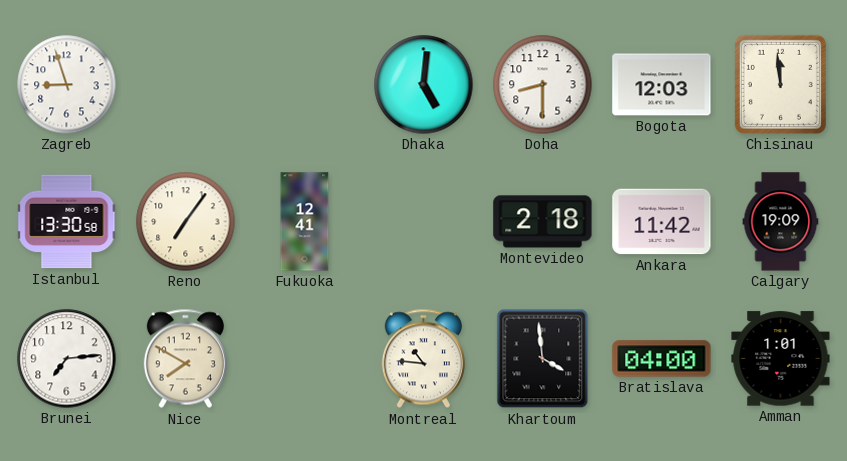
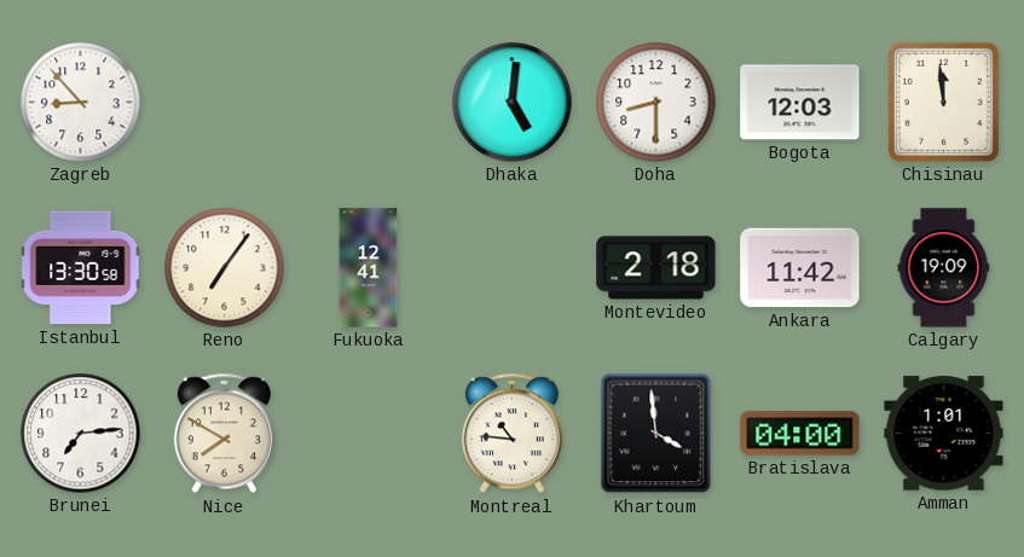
Zagreb: 8:57 -> 8:53
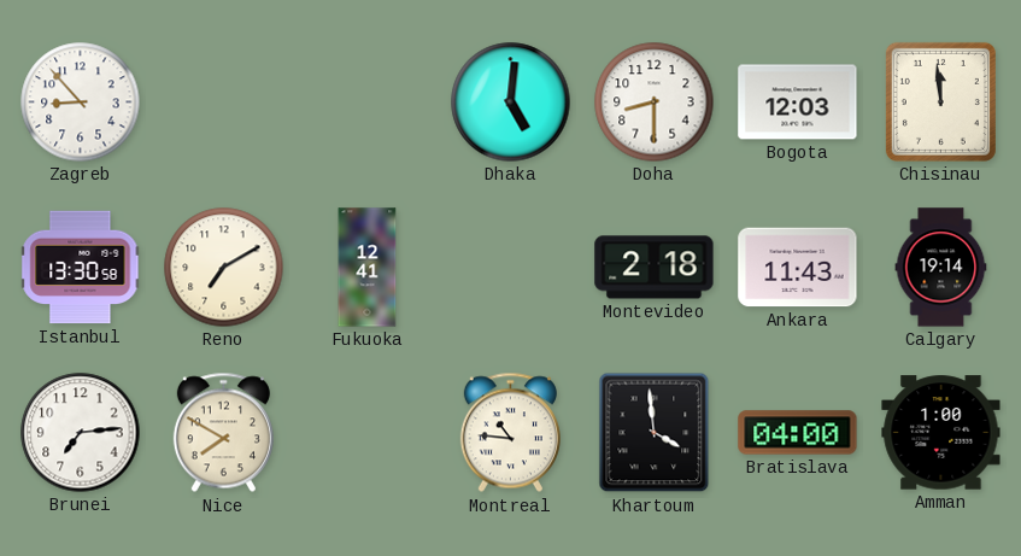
Reno: 7:06 -> 7:10
Ankara: 11:42 -> 11:43
Calgary: 19:09 -> 19:14
Amman: 1:01 -> 1:00
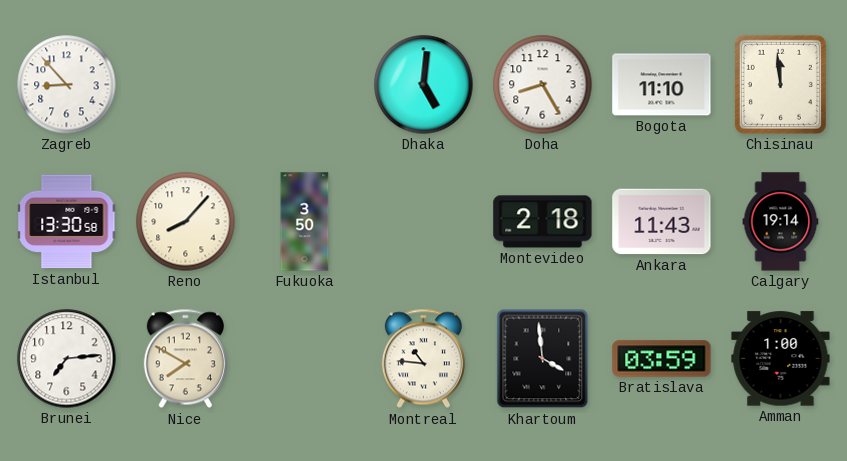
Doha: 8:30 -> 8:25
Bogota: 12:03 -> 11:10
Reno: 7:10 -> 8:07
Fukuoka: 12:41 -> 3:50
Bratislava: 04:00 -> 03:59
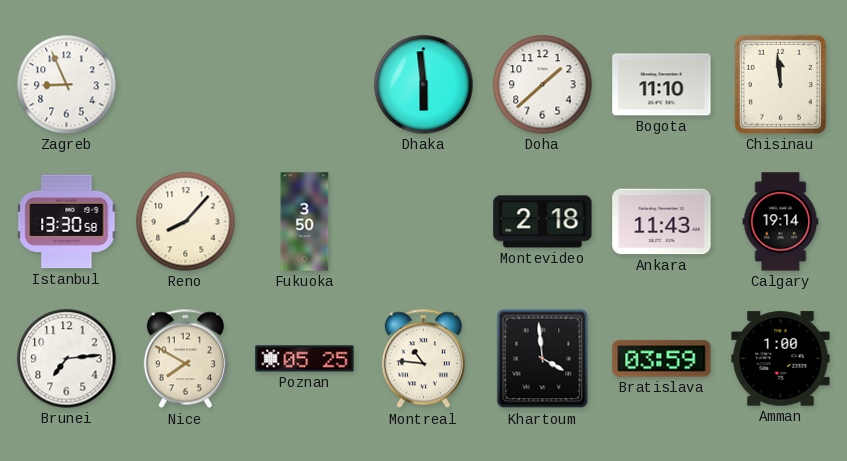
Zagreb: 8:53 -> 8:56
Dhaka: 5:01 -> 5:59
Doha: 8:25 -> 1:38
Poznan: none -> 05:25
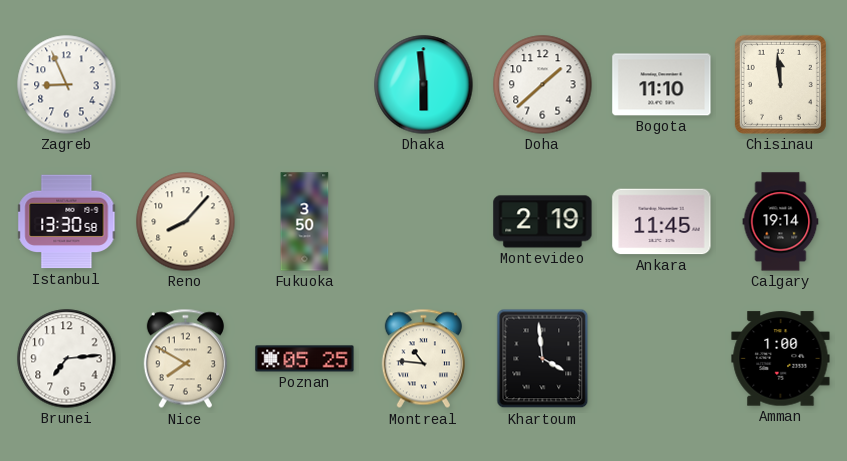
Montevideo: 2:18 -> 2:19
Ankara: 11:43 -> 11:45
Bratislava: 03:59 -> none
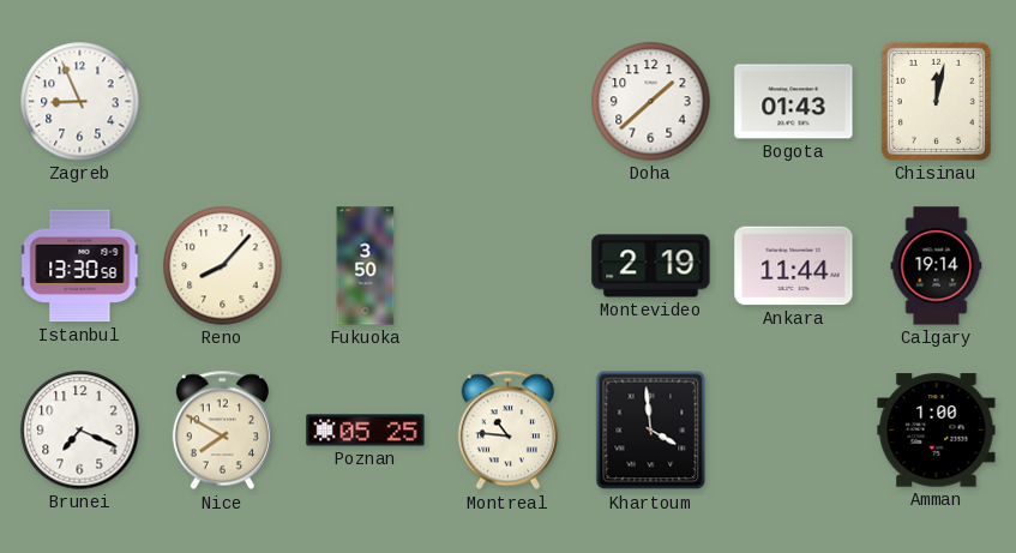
Dhaka: 5:59 -> none
Bogota: 11:10 -> 01:43
Chisinau: 11:59 -> 12:02
Ankara: 11:45 -> 11:44
Brunei: 7:14 -> 7:19
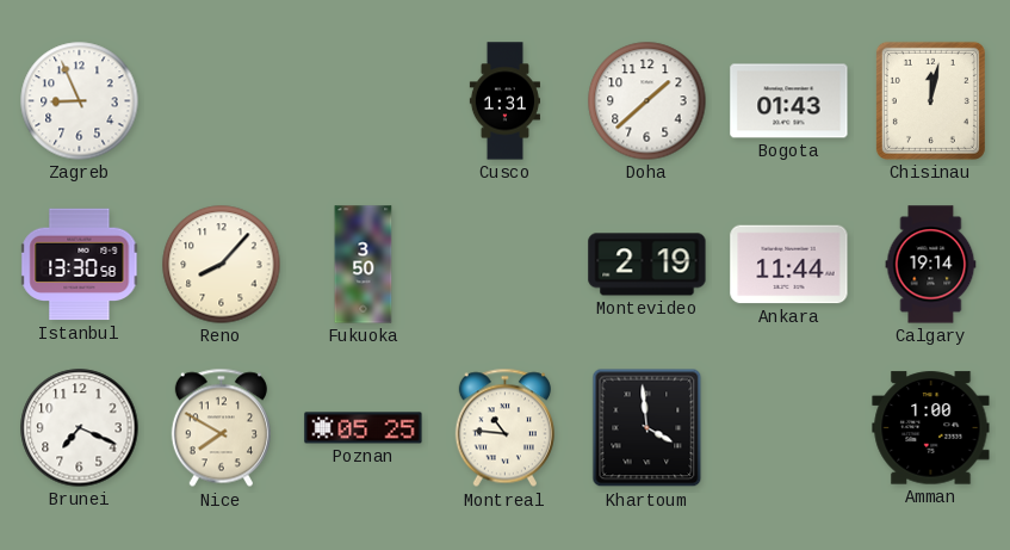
Cusco: none -> 1:31
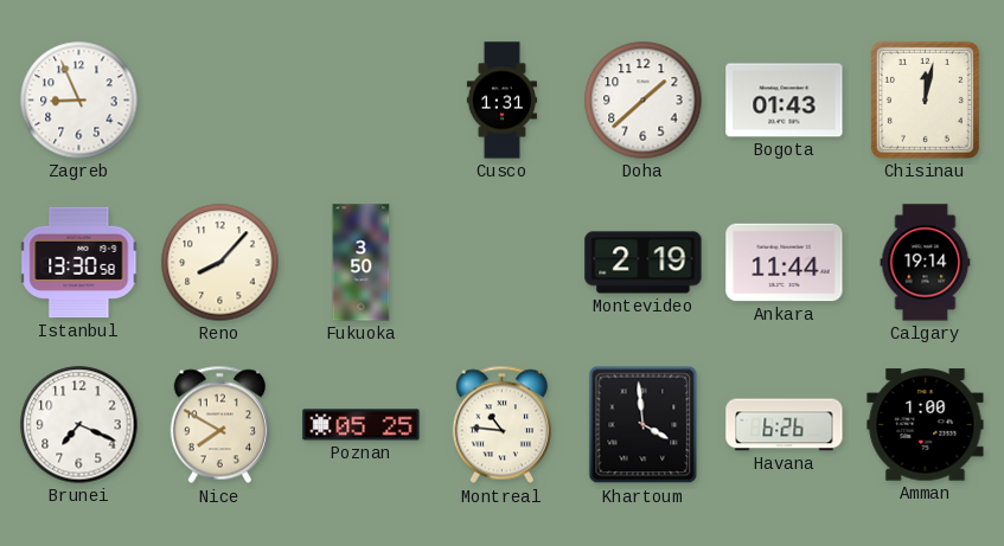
Havana: none -> 6:26
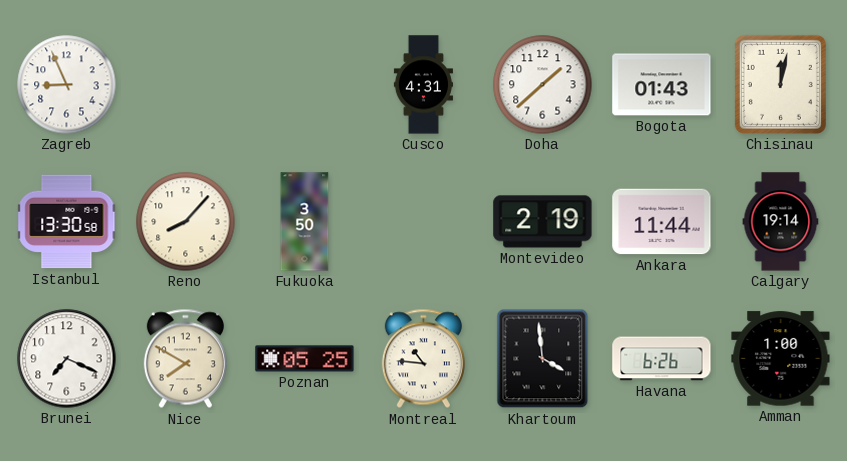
Cusco: 1:31 -> 4:31
